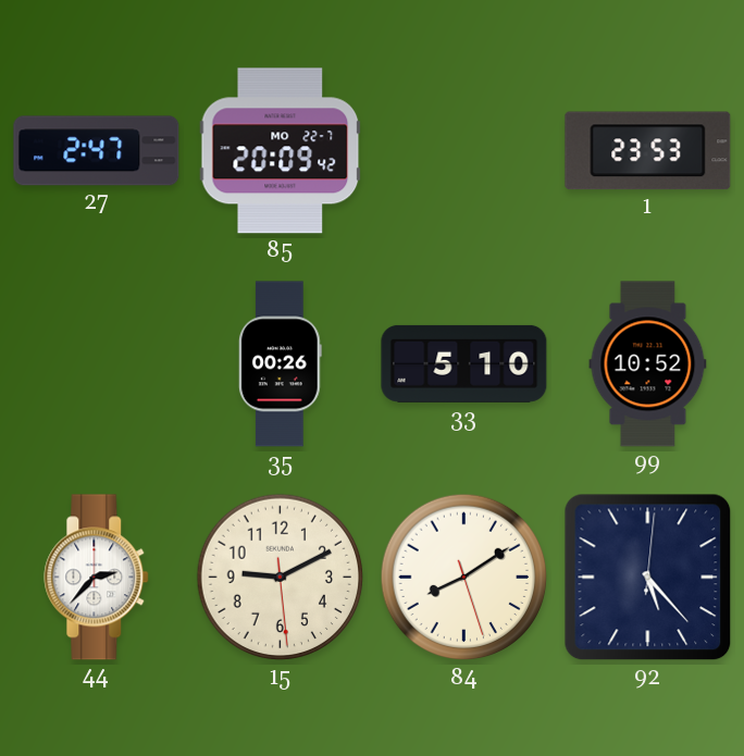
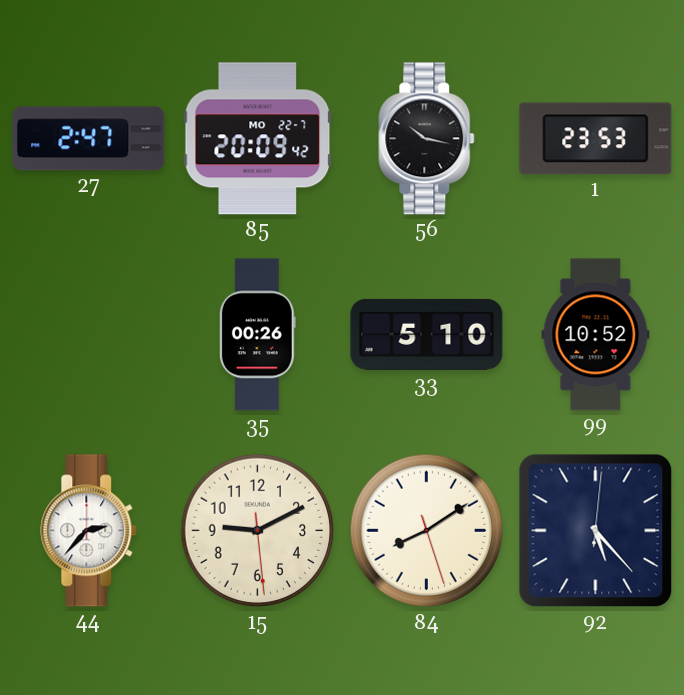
56: none -> 10:17
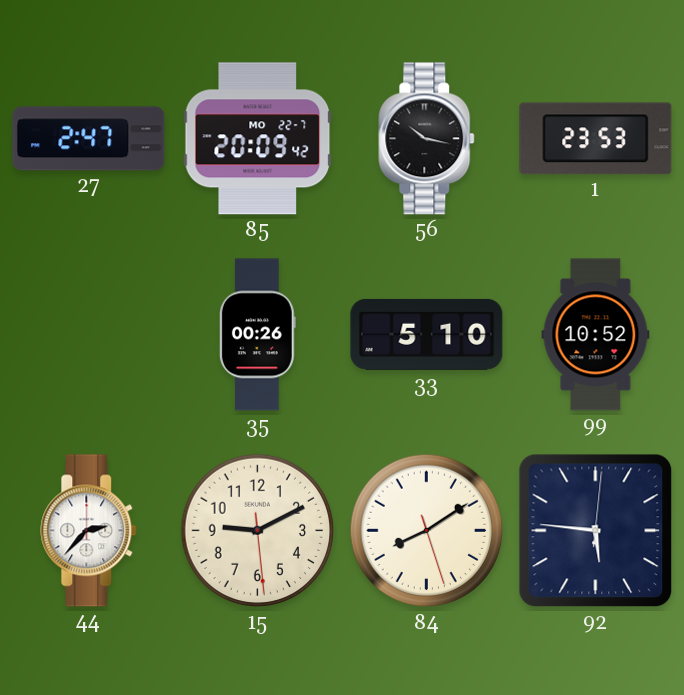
92: 5:23 -> 5:46
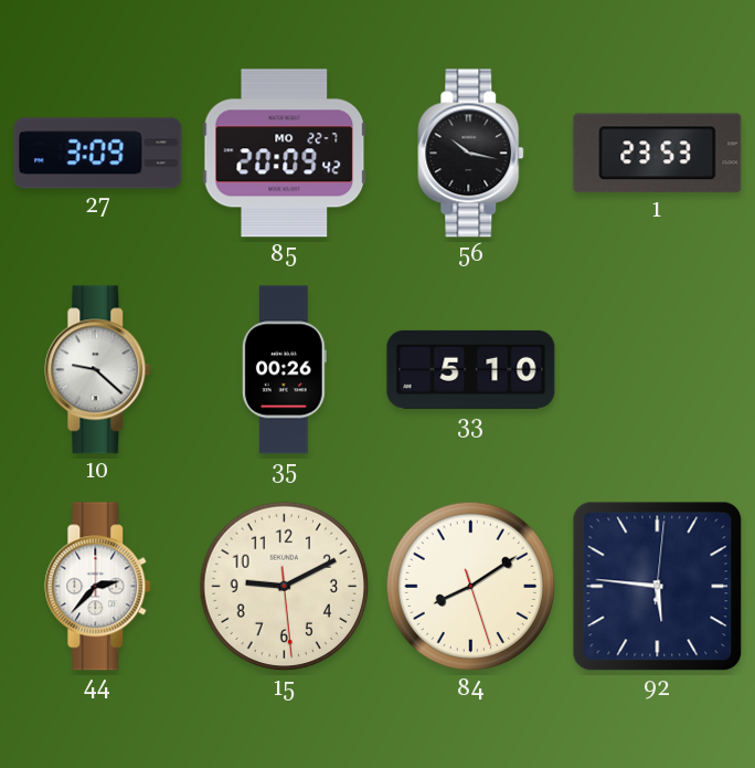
27: 2:47 -> 3:09
10: none -> 9:22
99: 10:52 -> none
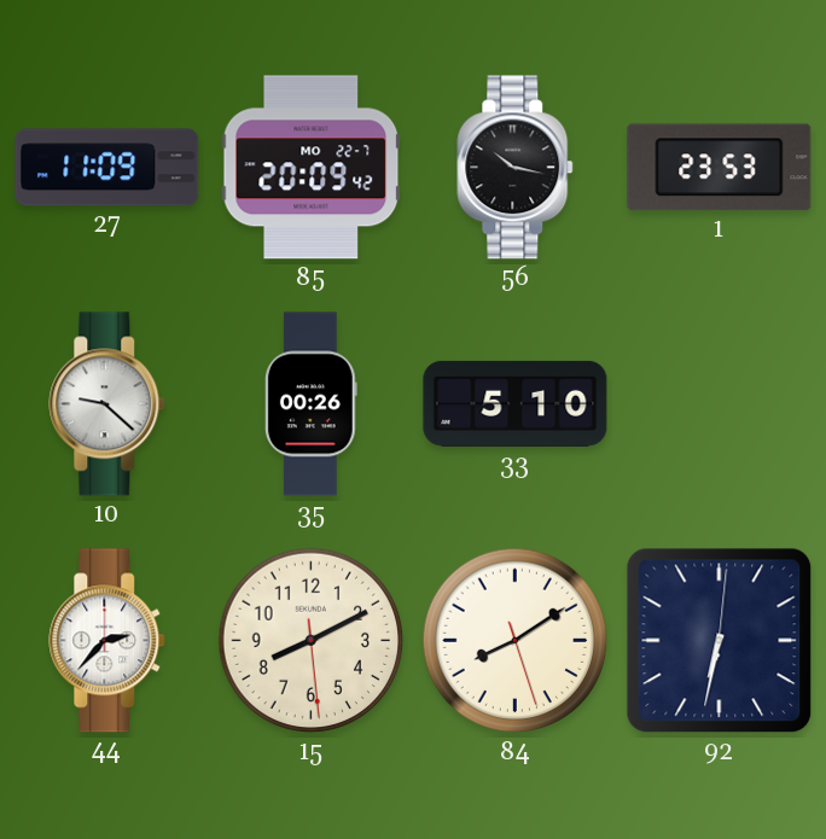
27: 3:09 -> 11:09
15: 9:10 -> 8:10
92: 5:46 -> 6:32
